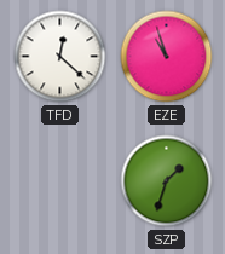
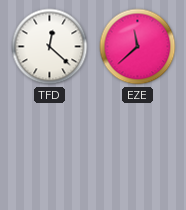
EZE: 10:57 -> 11:38
SZP: 1:33 -> none
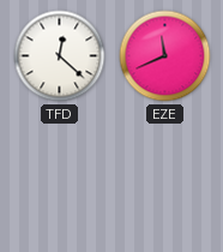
EZE: 11:38 -> 11:41
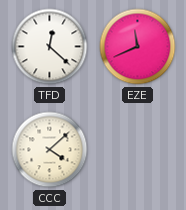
CCC: none -> 4:08
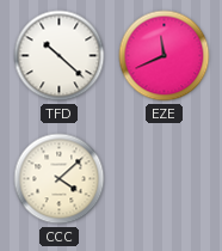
TFD: 12:22 -> 10:22
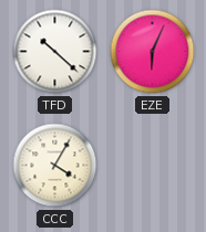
EZE: 11:41 -> 6:04
CCC: 4:08 -> 4:05
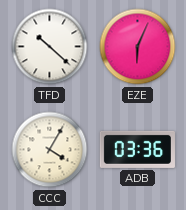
ADB: none -> 03:36
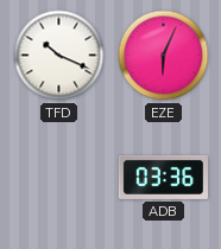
TFD: 10:22 -> 10:19
CCC: 4:05 -> none
